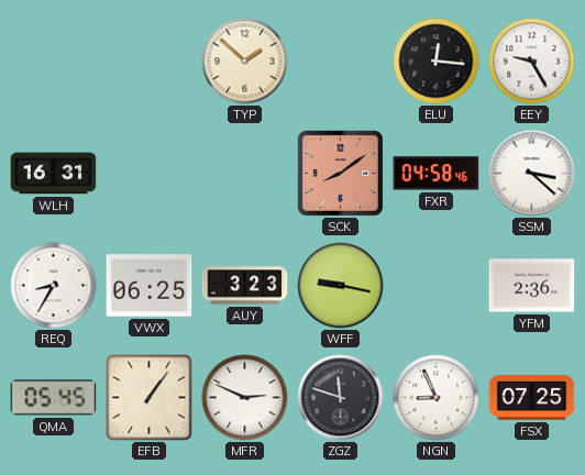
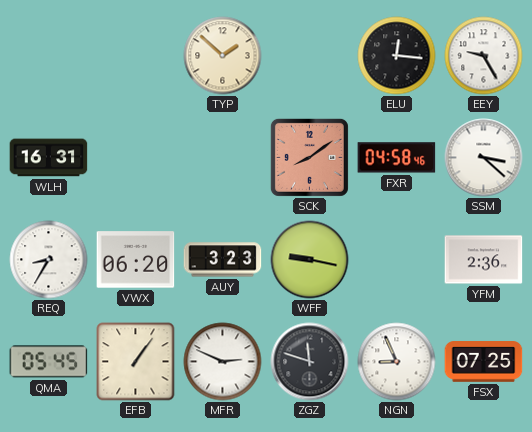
VWX: 06:25 -> 06:20
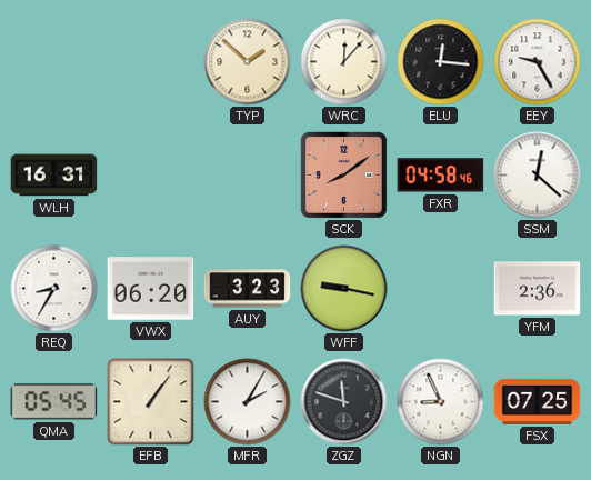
WRC: none -> 12:07
SSM: 3:22 -> 12:22
MFR: 2:49 -> 2:05
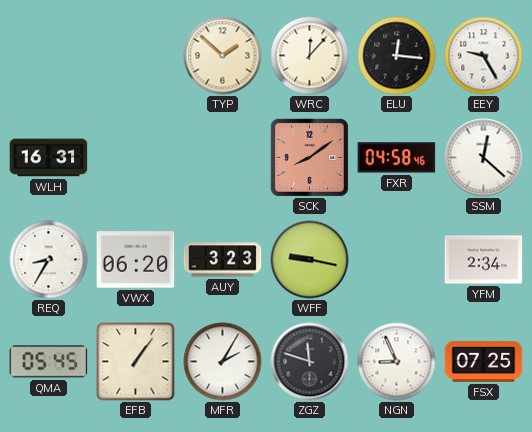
YFM: 2:36 -> 2:34
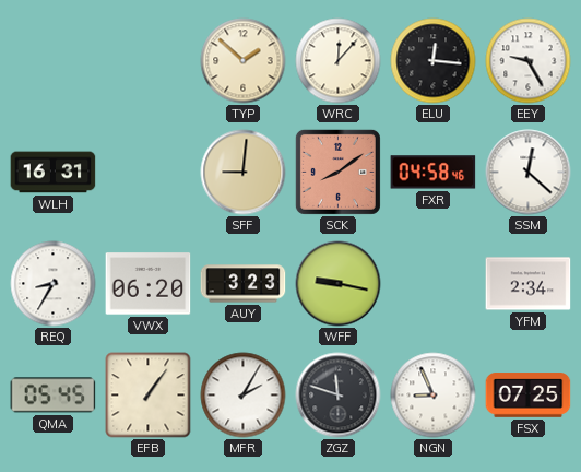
SFF: none -> 9:01
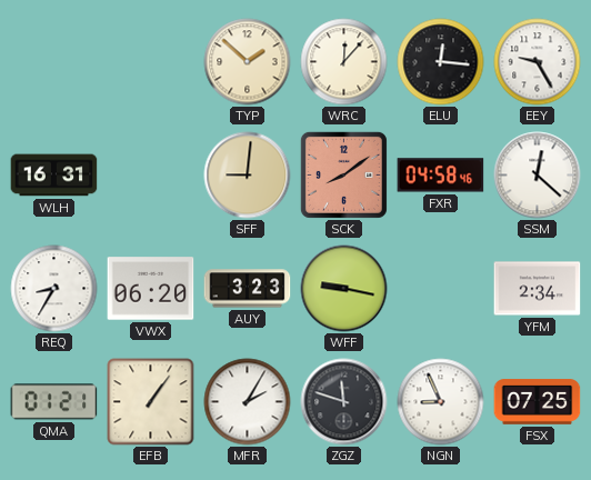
QMA: 05:45 -> 01:21
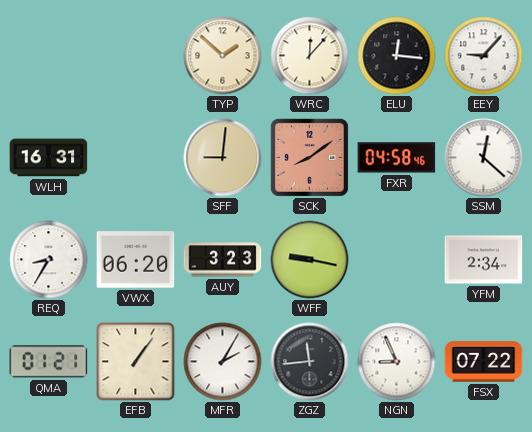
EEY: 9:25 -> 9:07
ZGZ: 11:48 -> 11:44
FSX: 07:25 -> 07:22
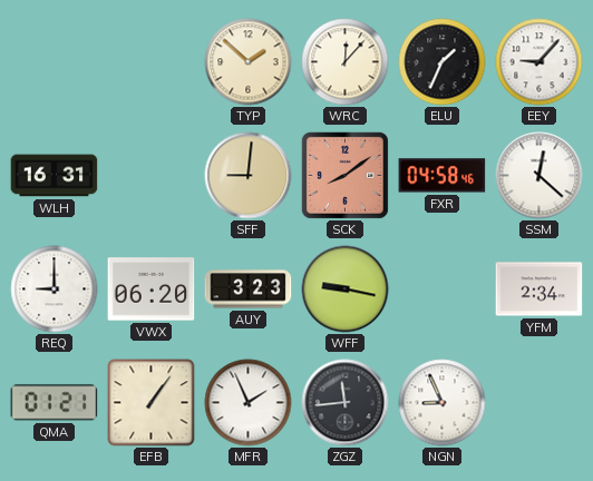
ELU: 12:16 -> 1:34
REQ: 8:35 -> 9:00
MFR: 2:05 -> 1:56
FSX: 07:22 -> none
